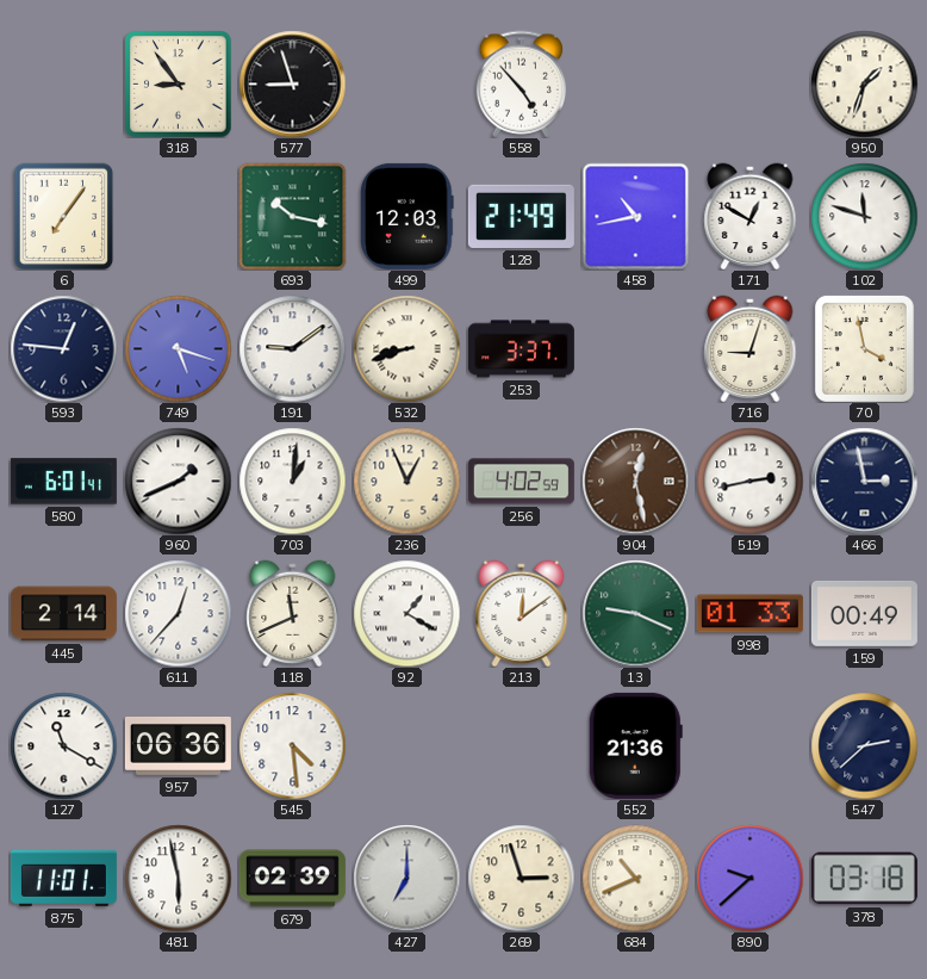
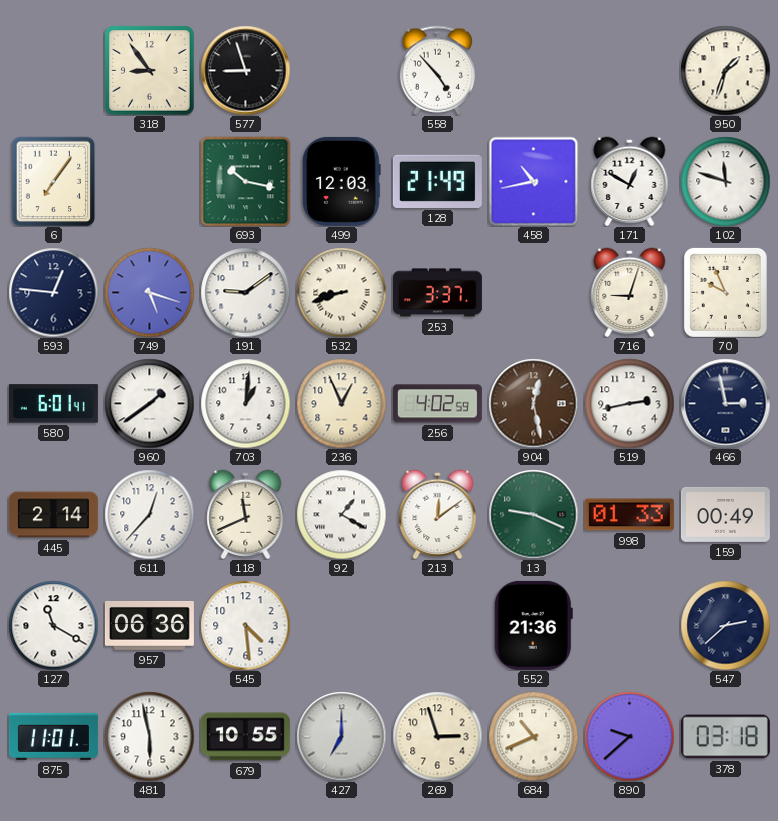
70: 3:58 -> 9:56
960: 1:41 -> 1:39
679: 02:39 -> 10:55
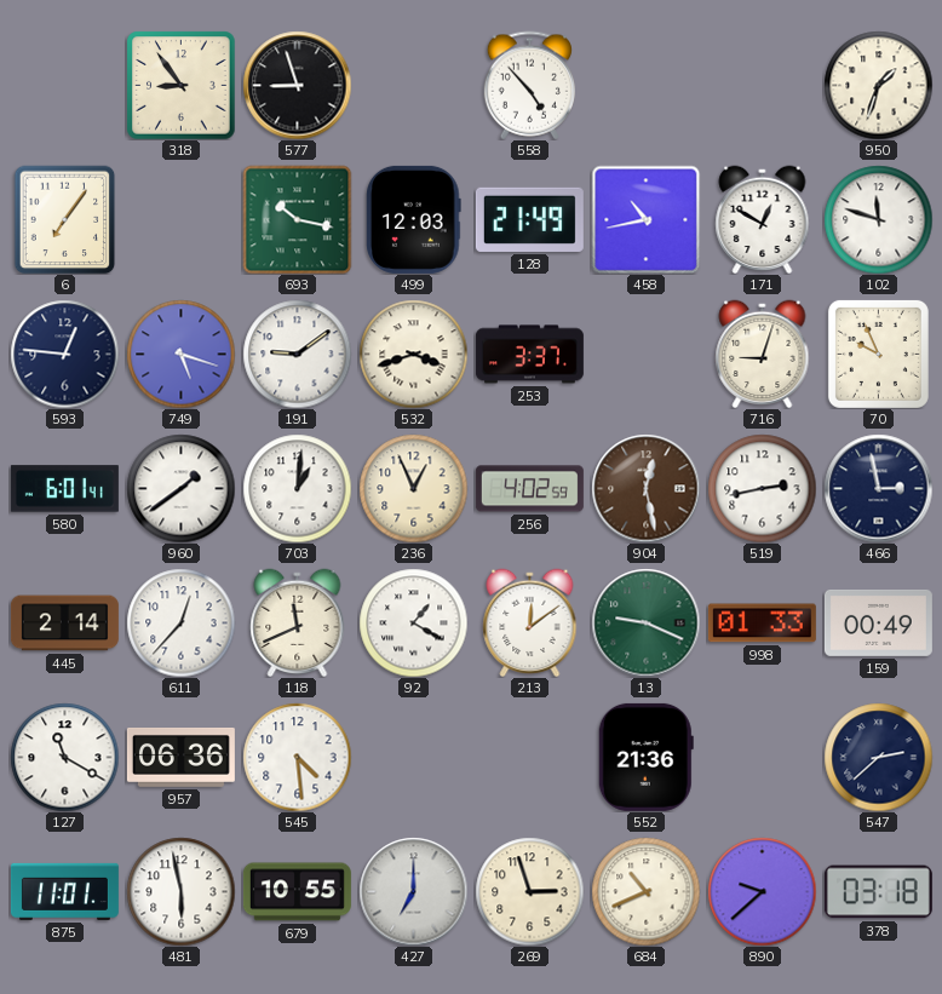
532: 8:42 -> 3:42
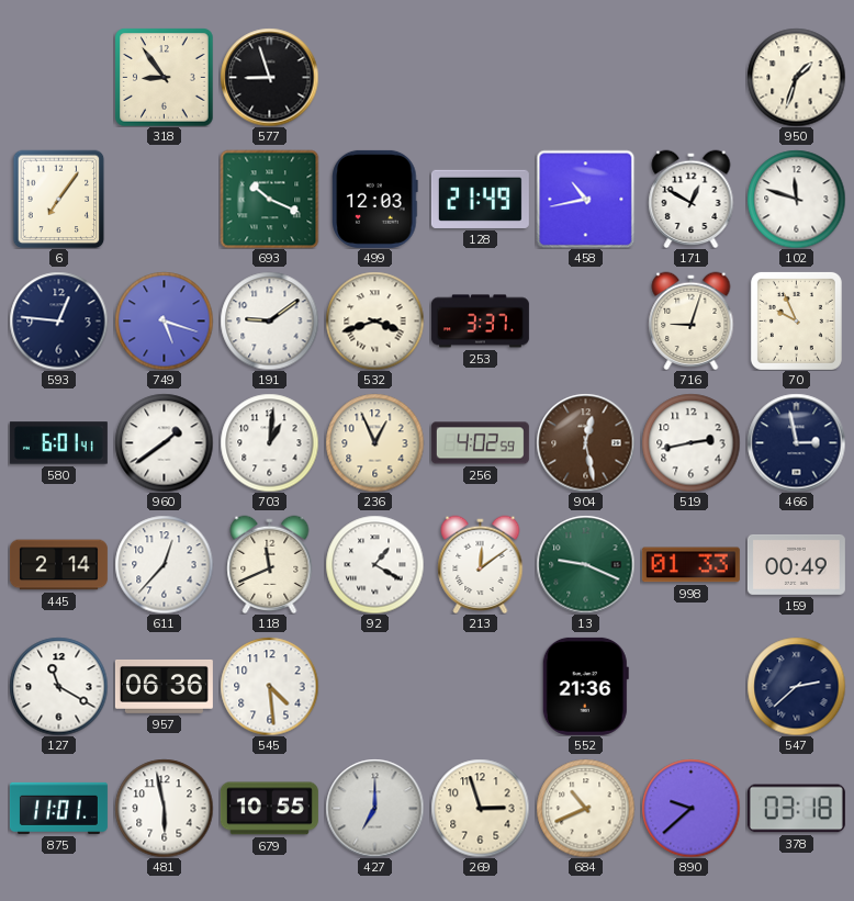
558: 4:53 -> none
693: 10:17 -> 10:19
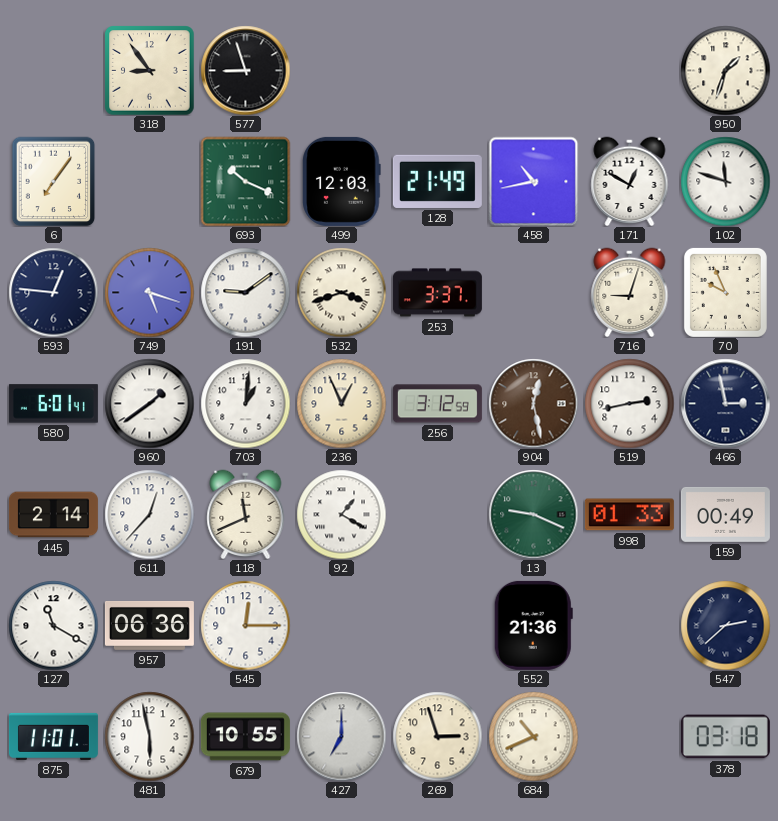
256: 4:02 -> 3:12
213: 12:09 -> none
545: 4:29 -> 12:15
890: 9:38 -> none
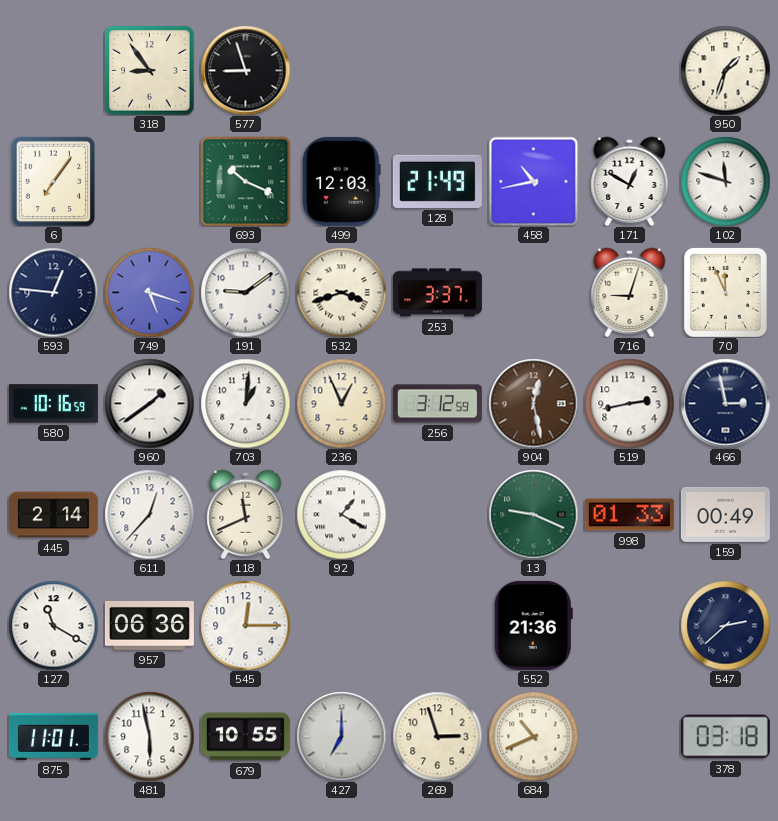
70: 9:56 -> 11:56
580: 6:01 -> 10:16
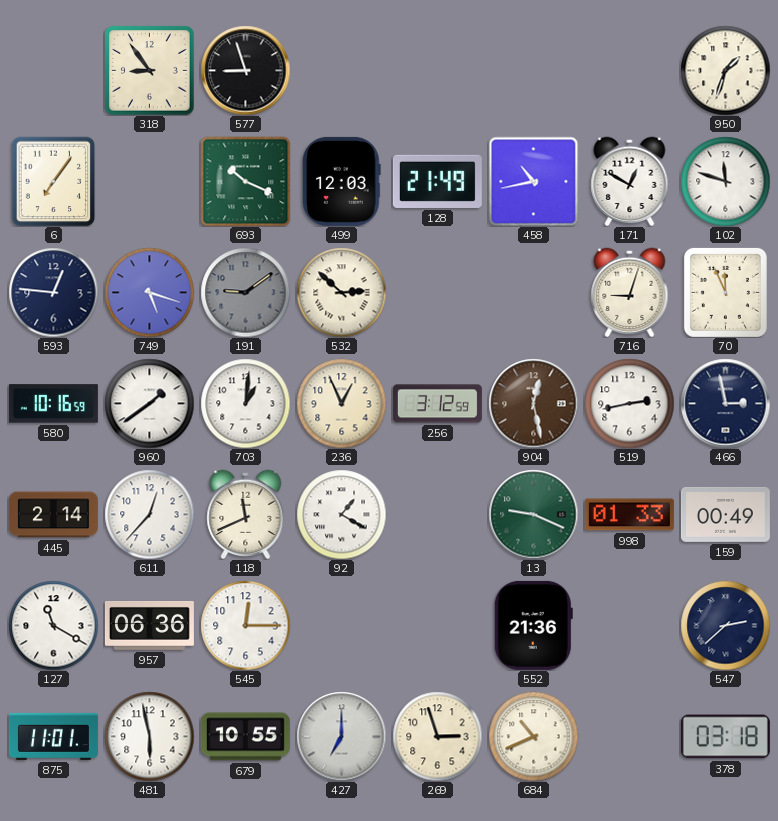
191 dial: white -> grey
532: 3:42 -> 2:52
253: 3:37 -> none
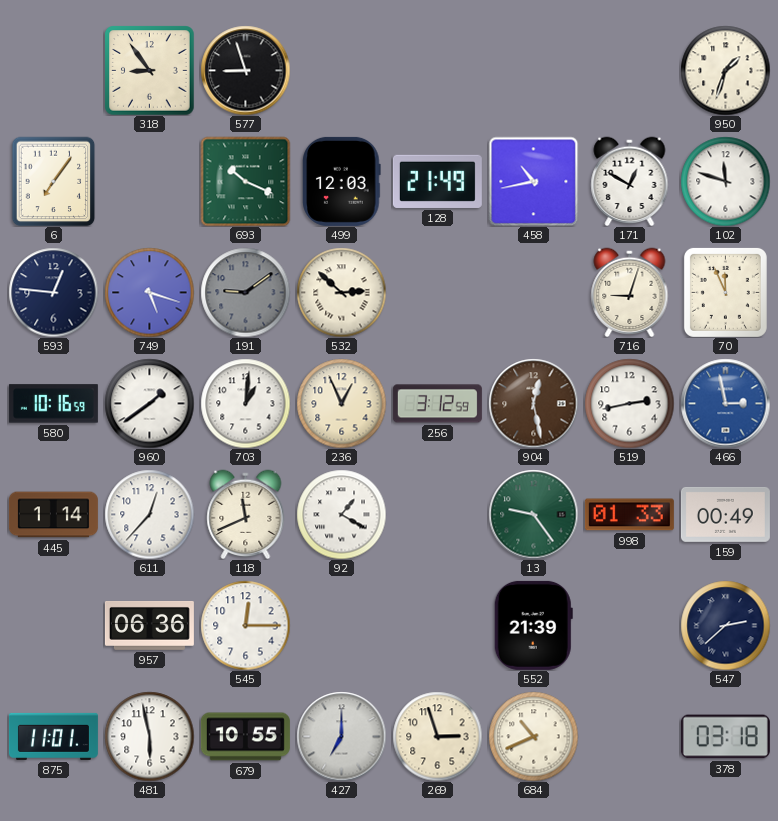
466 dial: navy -> blue
445: 2:14 -> 1:14
13: 9:19 -> 9:24
127: 11:20 -> none
552: 21:36 -> 21:39
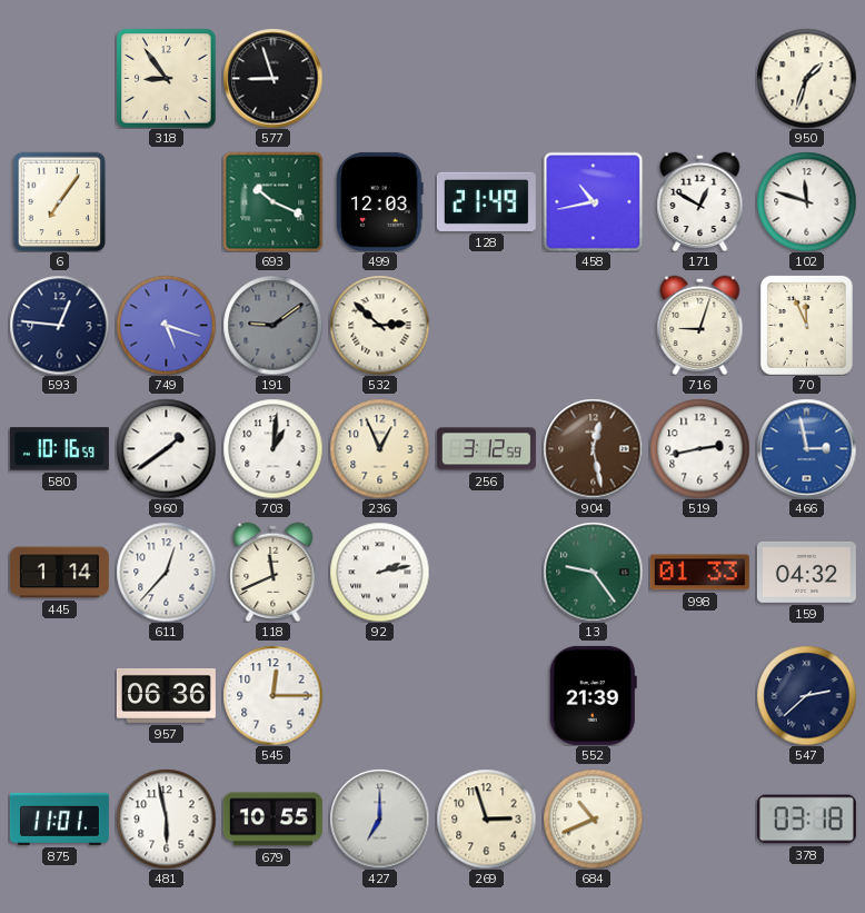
92: 1:20 -> 2:13
159: 00:49 -> 04:32
